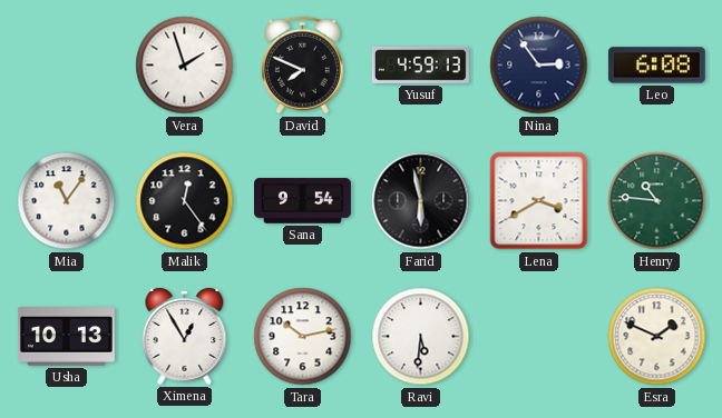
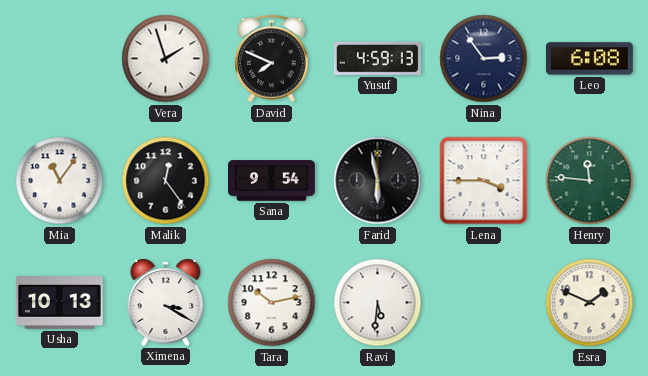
Lena: 3:40 -> 3:45
Henry: 10:46 -> 11:46
Ximena: 12:55 -> 3:20
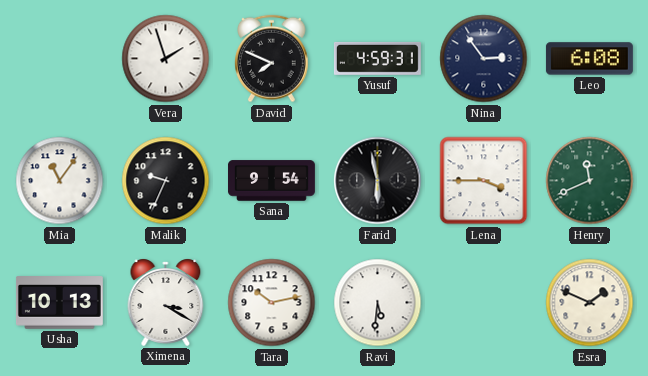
Yusuf: 4:59:13 -> 4:59:31
Malik: 12:24 -> 9:34
Henry: 11:46 -> 11:41
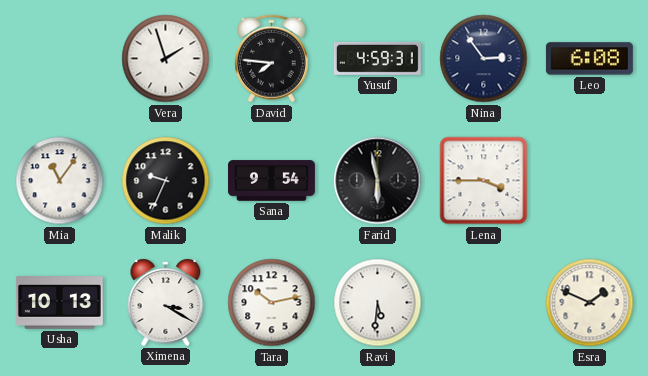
David: 7:49 -> 7:46
Henry: 11:41 -> none
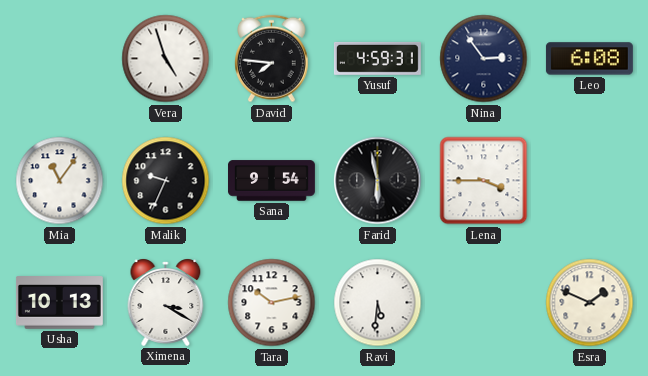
Vera: 1:57 -> 4:57
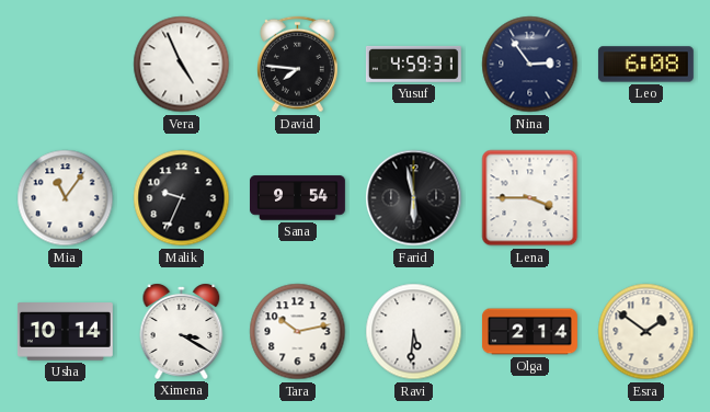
Vera: 4:57 -> 4:56
Usha: 10:13 -> 10:14
Olga: none -> 2:14
Esra: 1:49 -> 1:51
